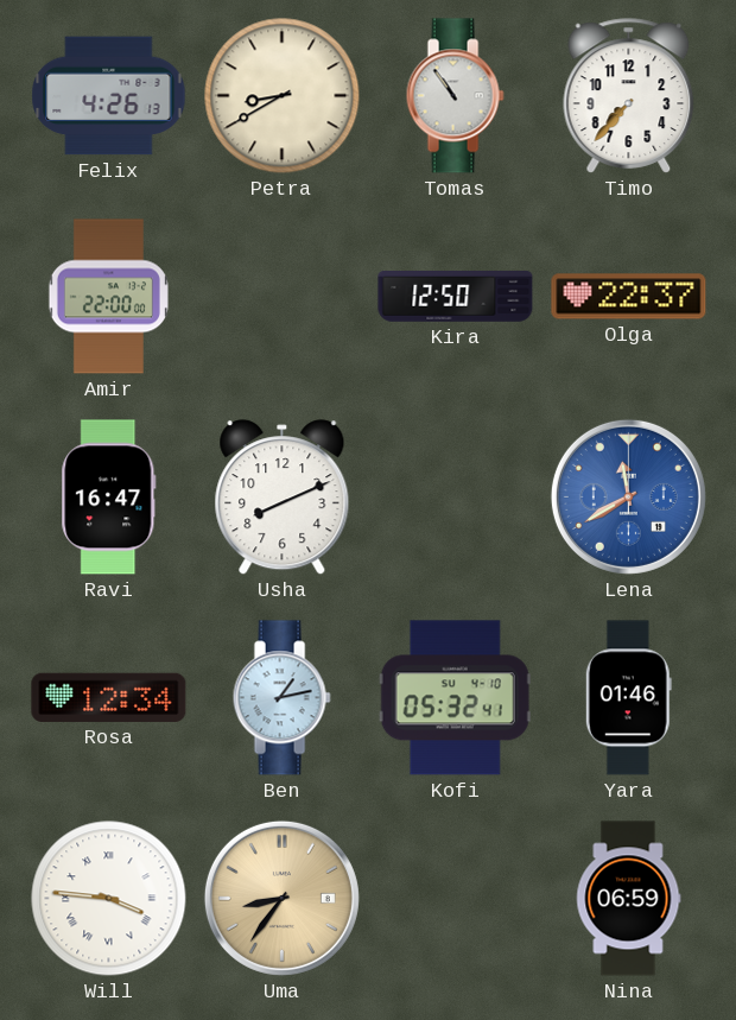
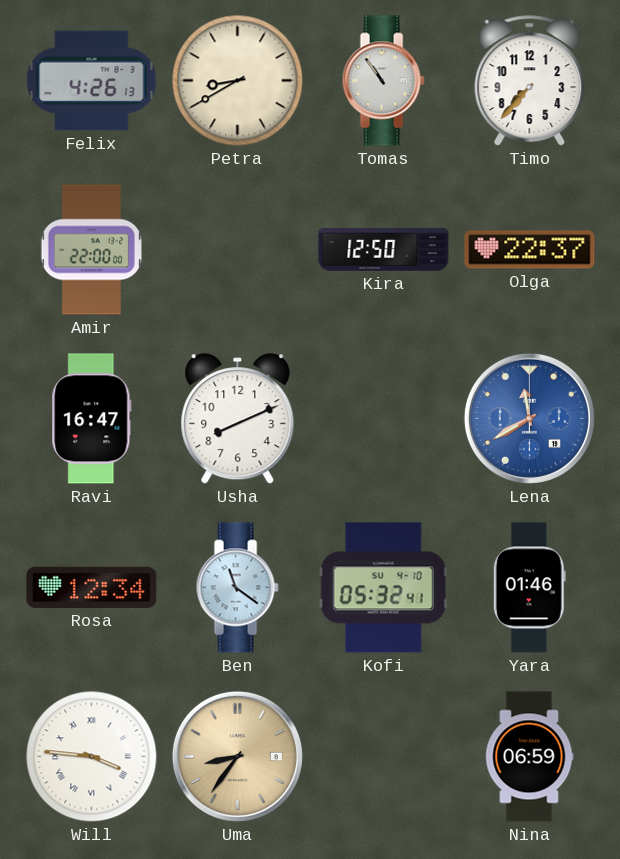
Ben: 1:13 -> 11:21
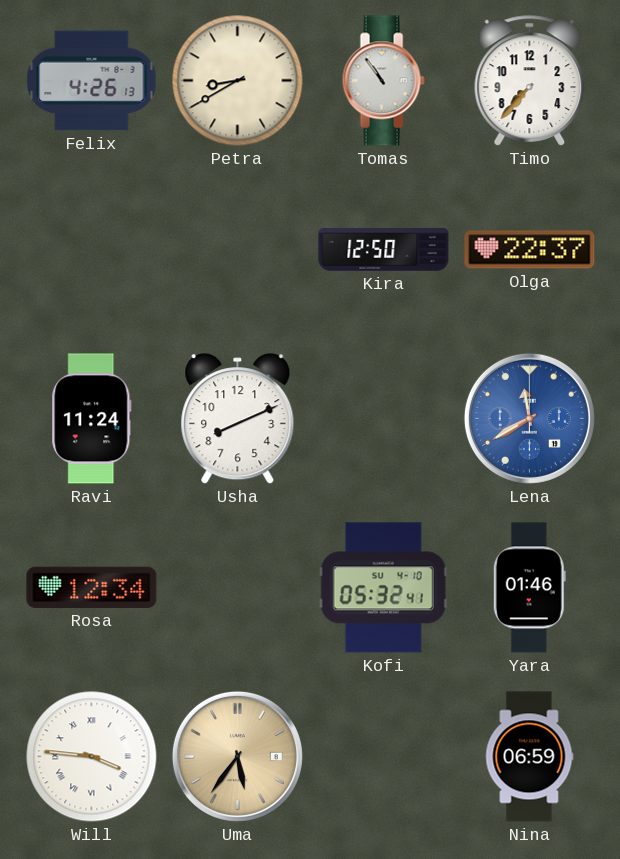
Amir: 22:00 -> none
Ravi: 16:47 -> 11:24
Ben: 11:21 -> none
Uma: 8:36 -> 5:36
